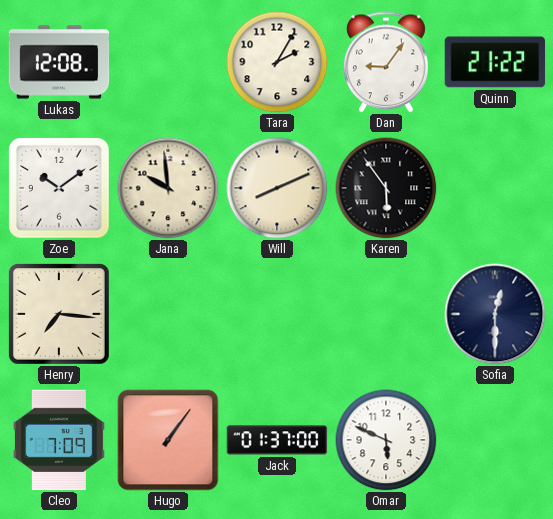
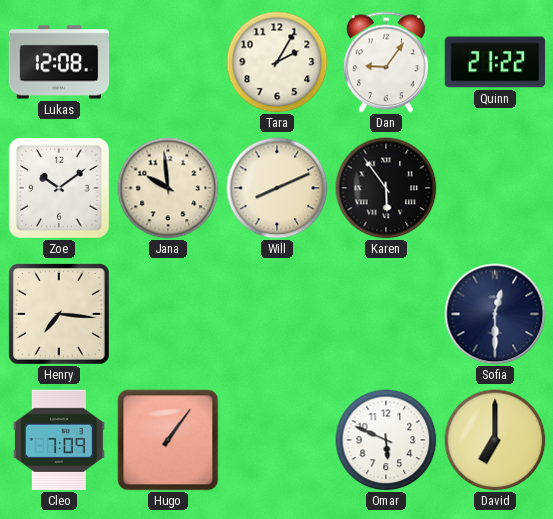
Jack: 01:37 -> none
David: none -> 7:00
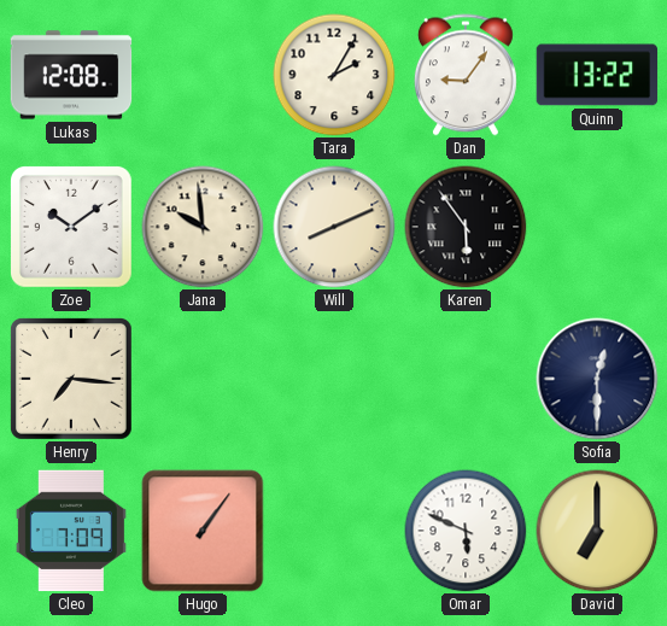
Quinn: 21:22 -> 13:22
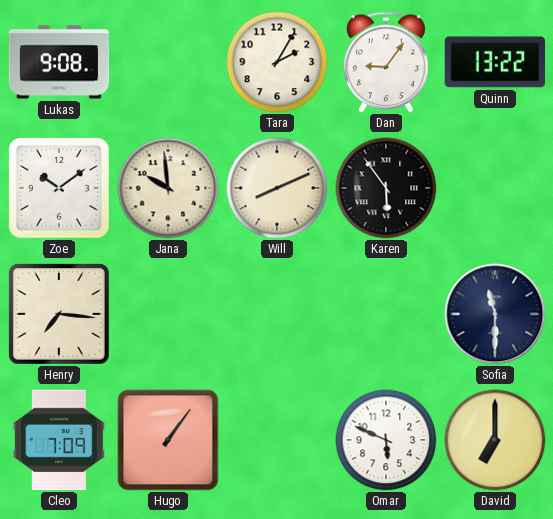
Lukas: 12:08 -> 9:08
Sofia: 12:30 -> 11:30
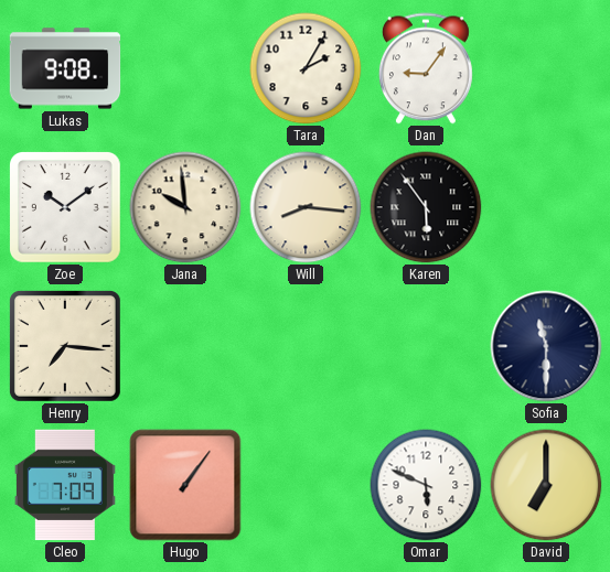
Quinn: 13:22 -> none
Will: 8:11 -> 8:16
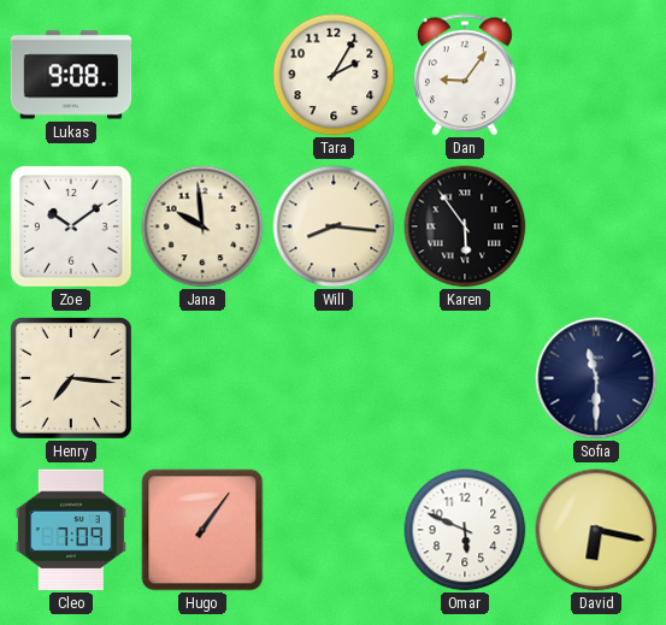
David: 7:00 -> 6:17
